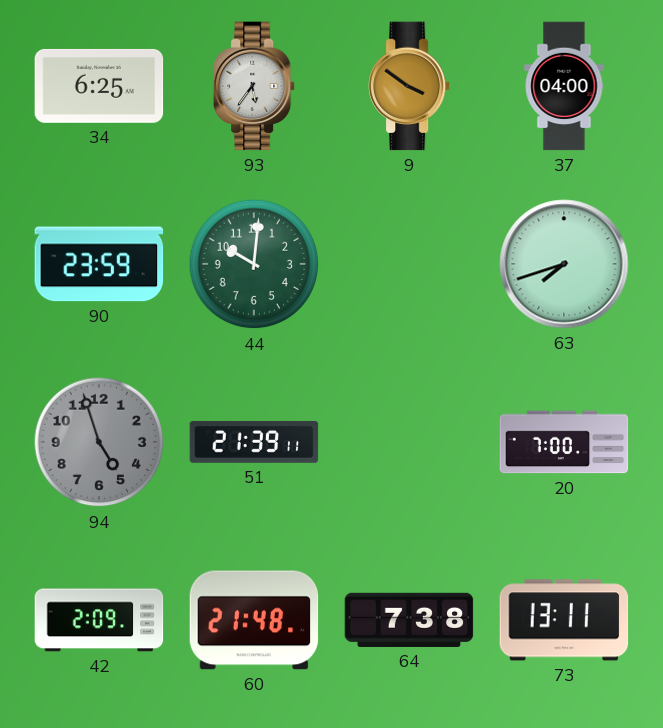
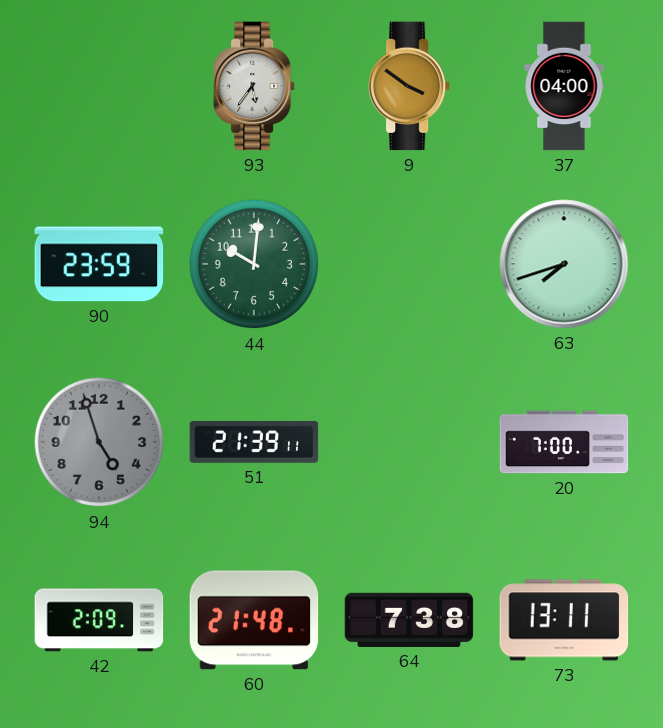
34: 6:25 -> none
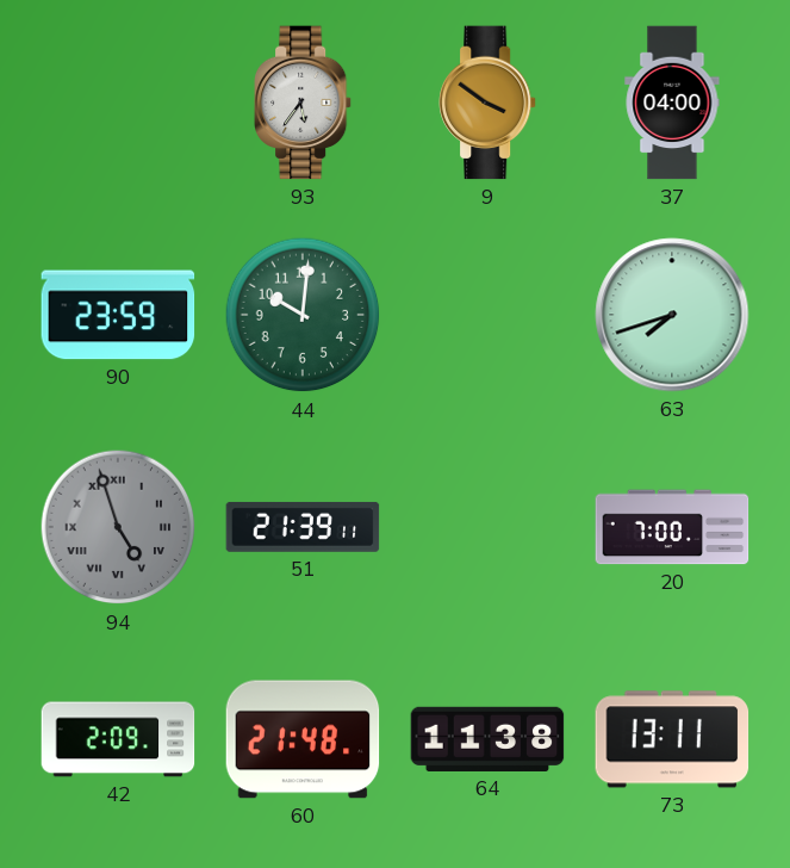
94 numerals: Arabic -> Roman
64: 7:38 -> 11:38
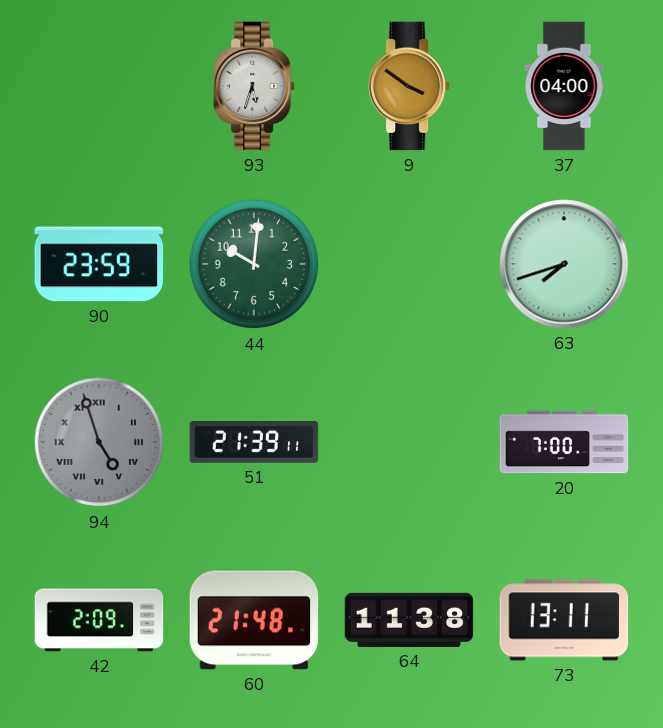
93: 5:36 -> 5:33
